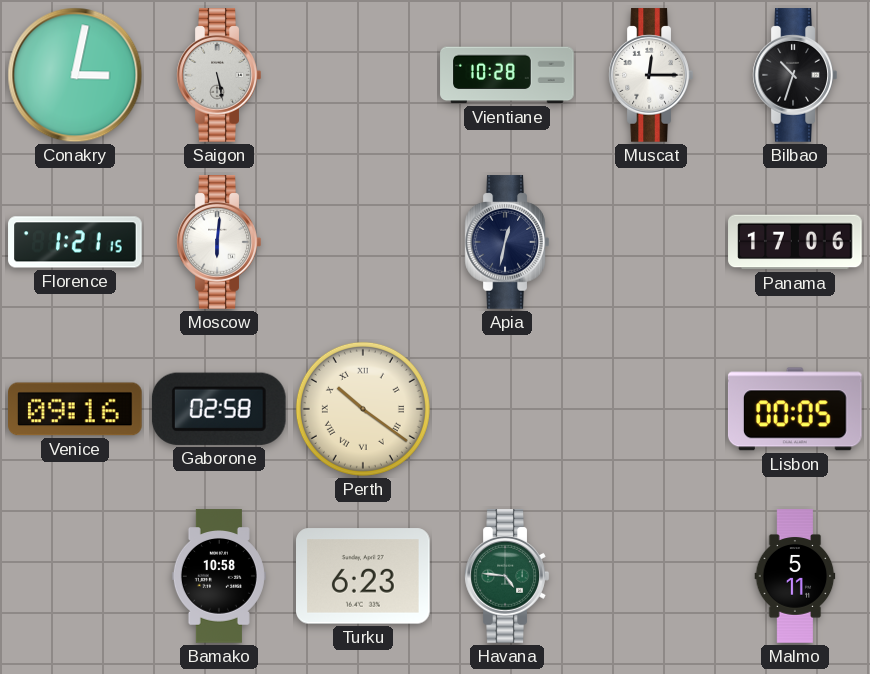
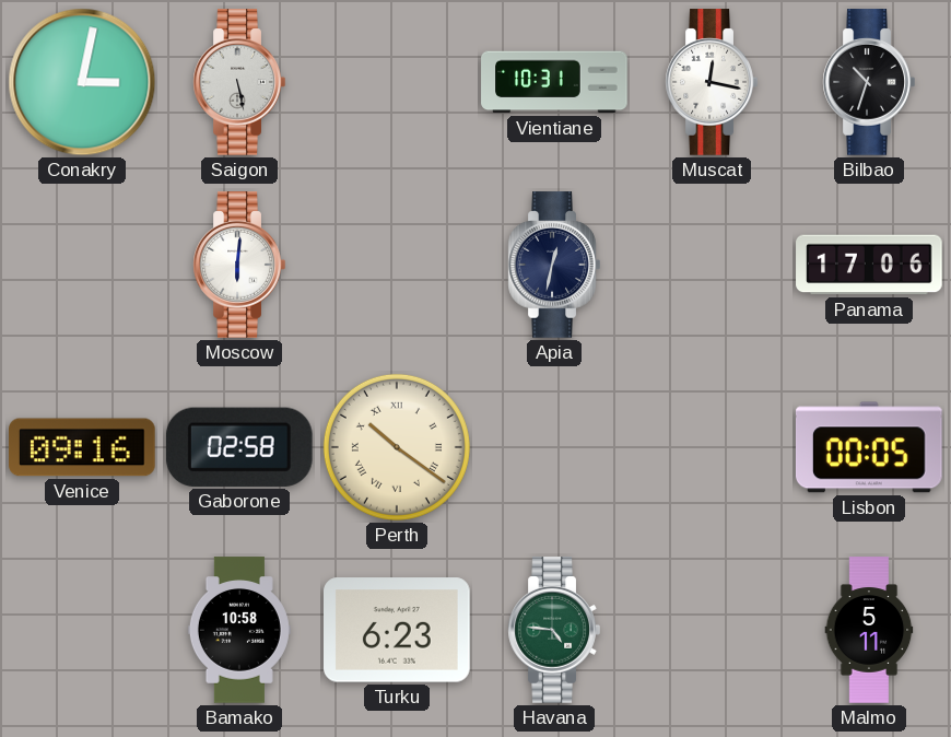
Vientiane: 10:28 -> 10:31
Muscat: 12:15 -> 12:17
Florence: 1:21 -> none
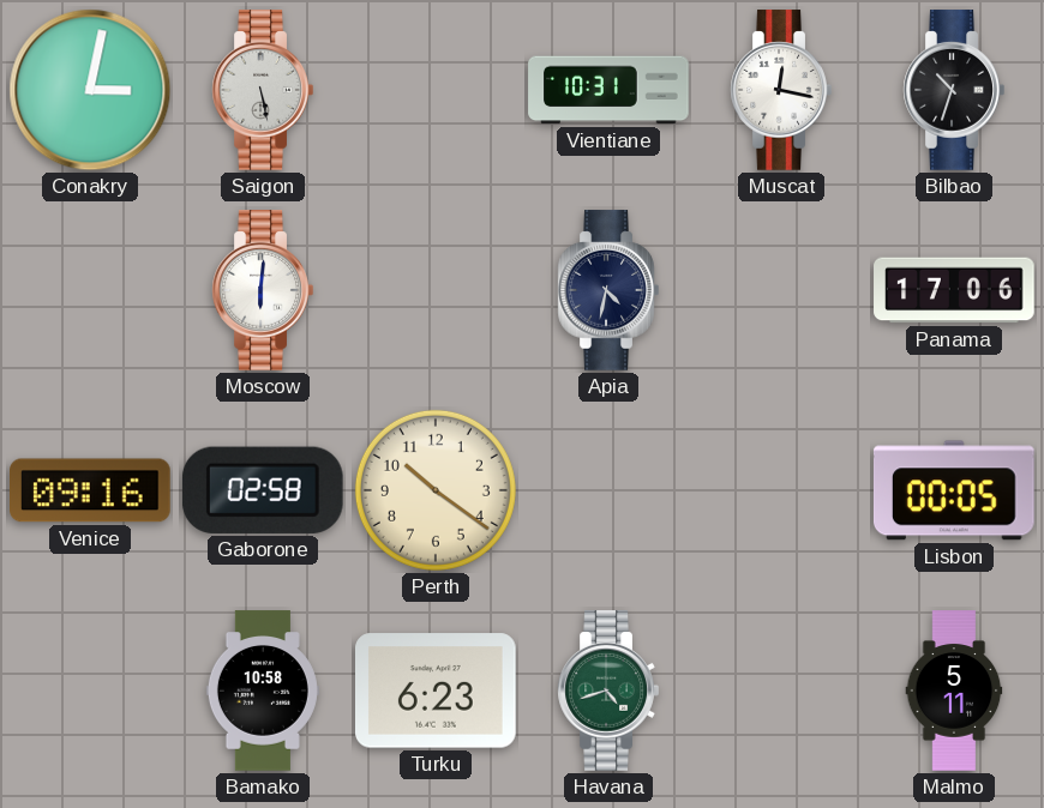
Apia: 12:32 -> 4:32
Perth numerals: Roman -> Arabic
Havana: 4:46 -> 4:42
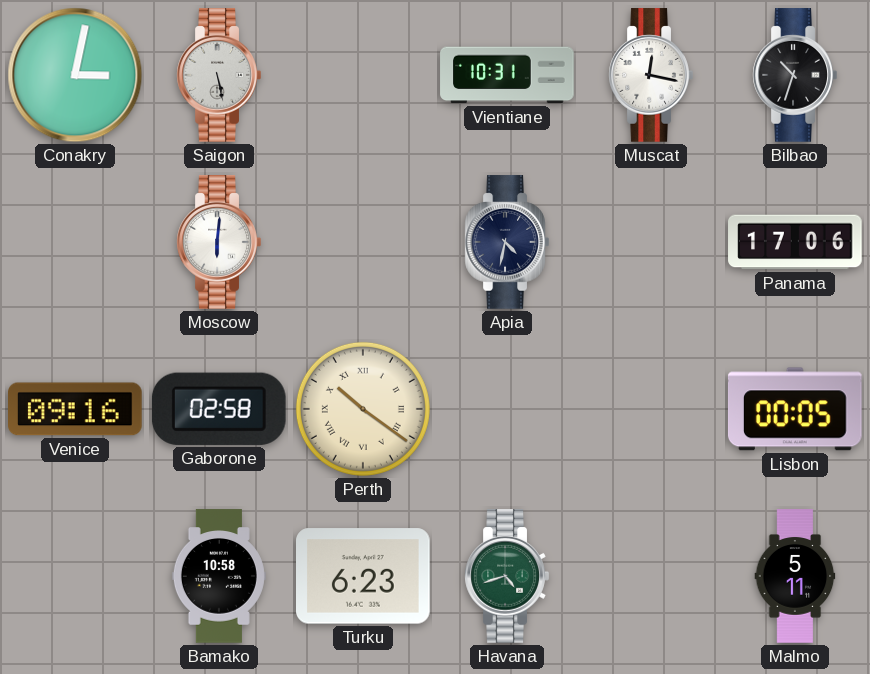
Perth numerals: Arabic -> Roman
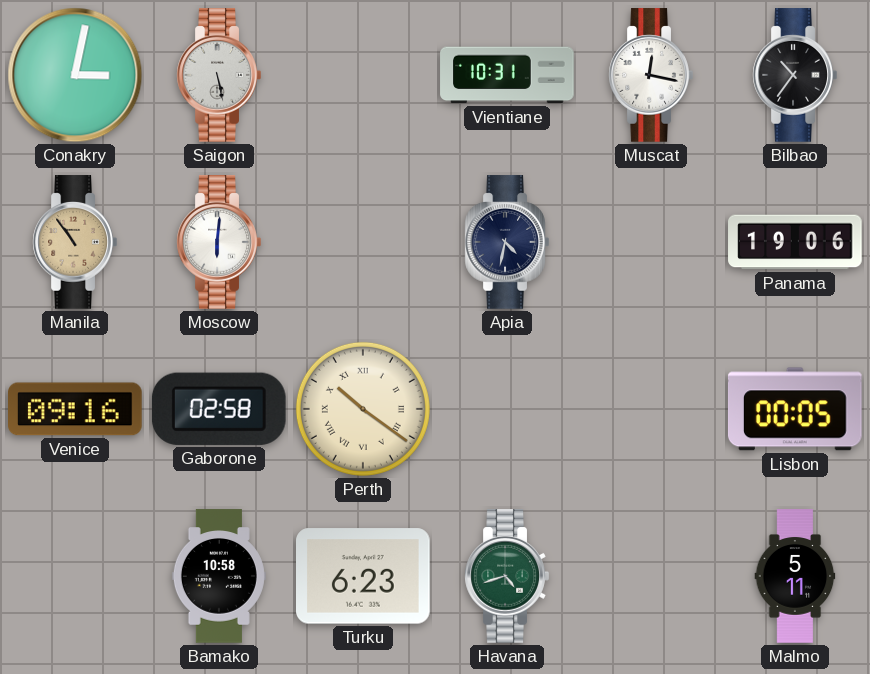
Bilbao: 10:33 -> 10:36
Manila: none -> 10:54
Panama: 17:06 -> 19:06
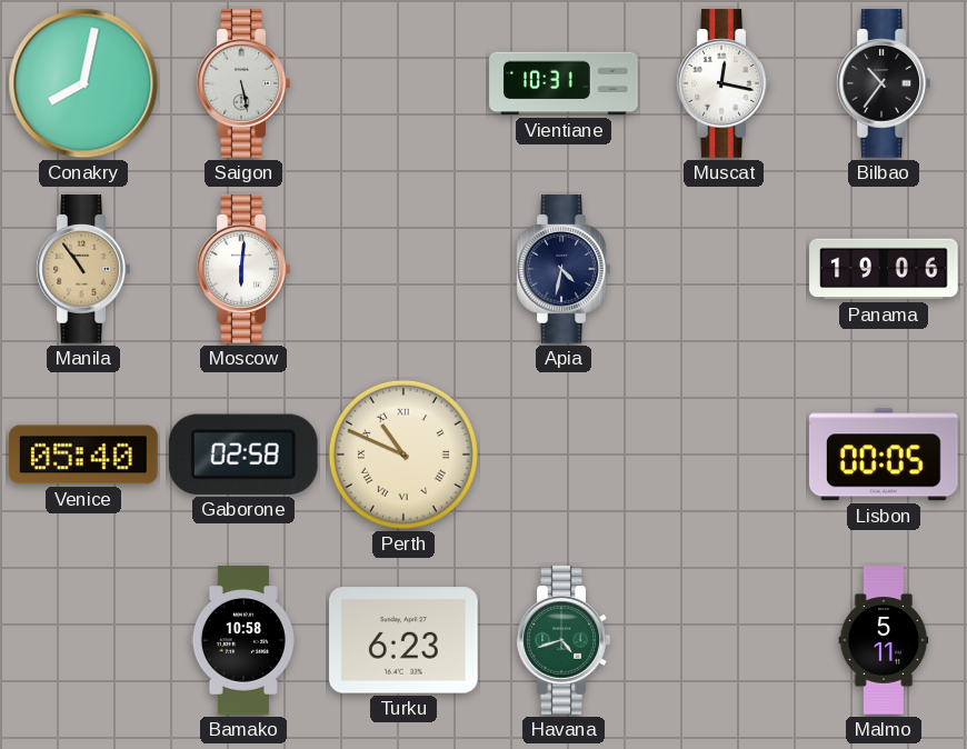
Conakry: 3:02 -> 8:02
Venice: 09:16 -> 05:40
Perth: 10:21 -> 10:49
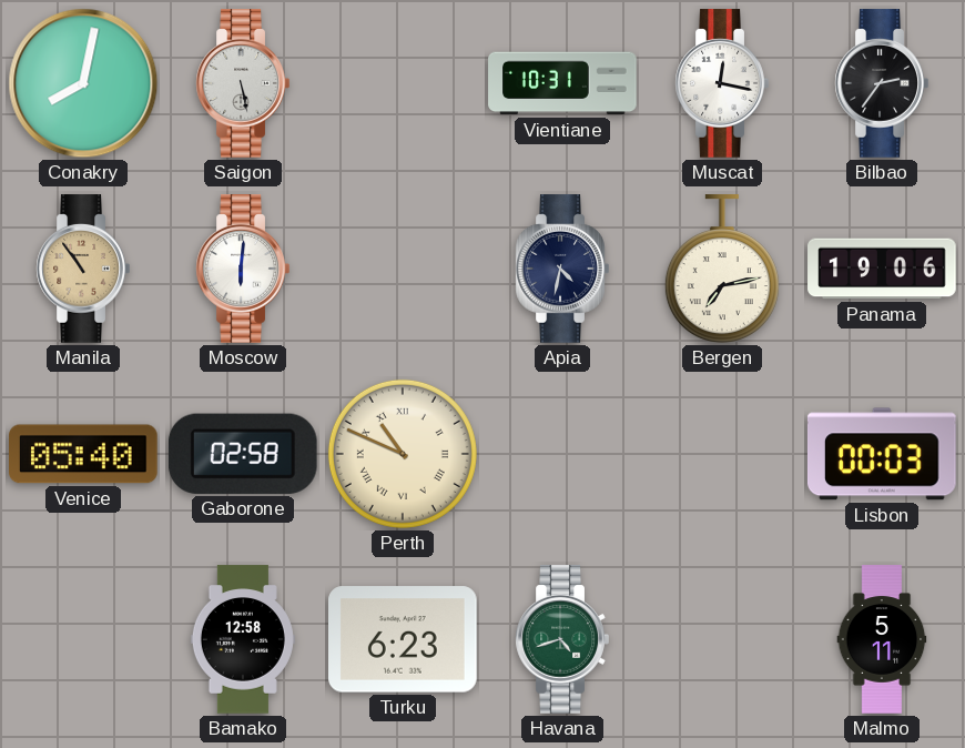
Bilbao: 10:36 -> 2:36
Bergen: none -> 7:13
Lisbon: 00:05 -> 00:03
Bamako: 10:58 -> 12:58
